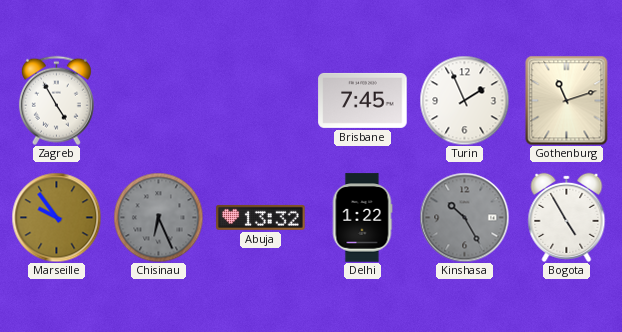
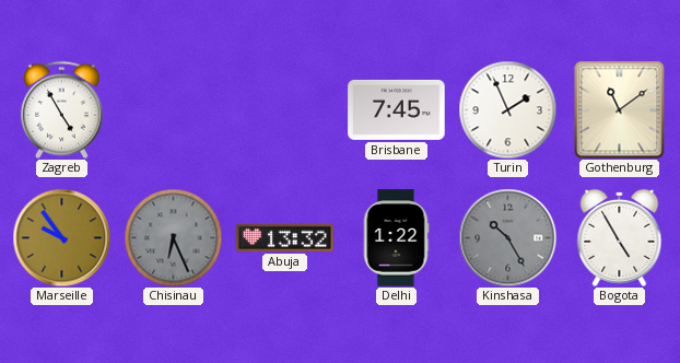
Gothenburg: 11:12 -> 11:09
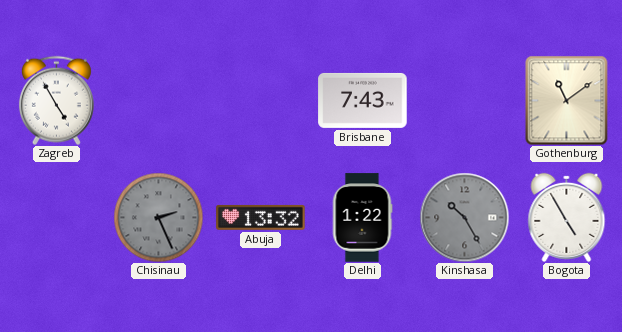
Brisbane: 7:45 -> 7:43
Turin: 1:56 -> none
Marseille: 9:54 -> none
Chisinau: 6:26 -> 2:26
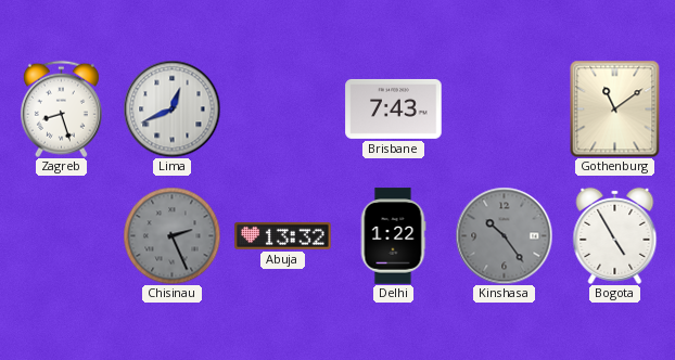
Zagreb: 4:55 -> 8:27
Lima: none -> 12:41
Kinshasa: 10:25 -> 10:24
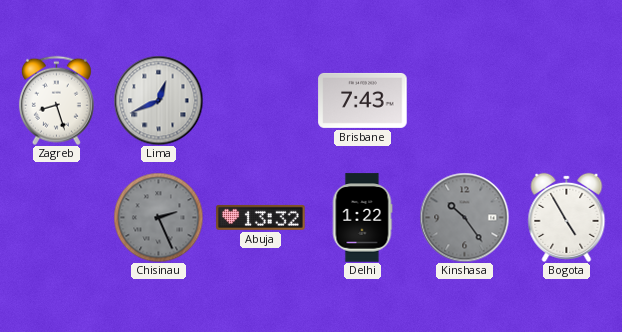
Gothenburg: 11:09 -> none
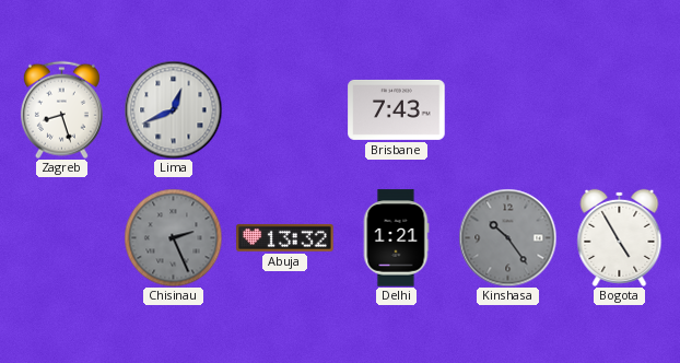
Delhi: 1:22 -> 1:21
